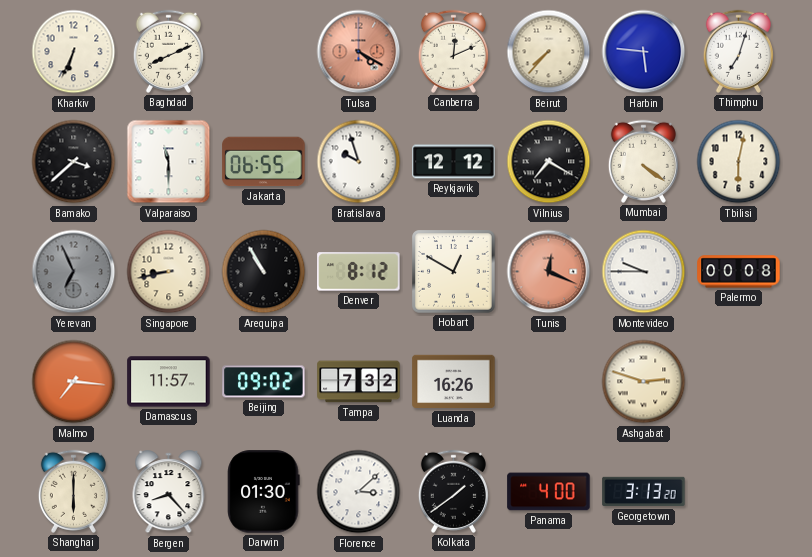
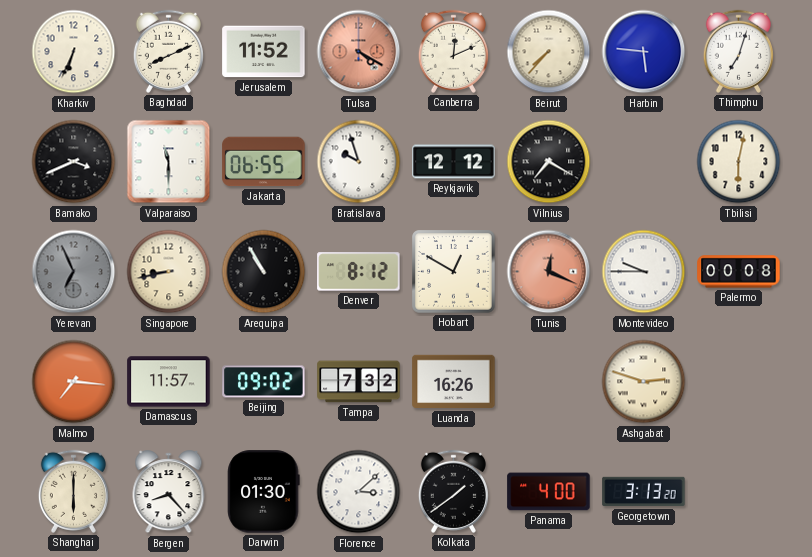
Jerusalem: none -> 11:52
Bamako: 3:38 -> 3:41
Mumbai: 4:21 -> none
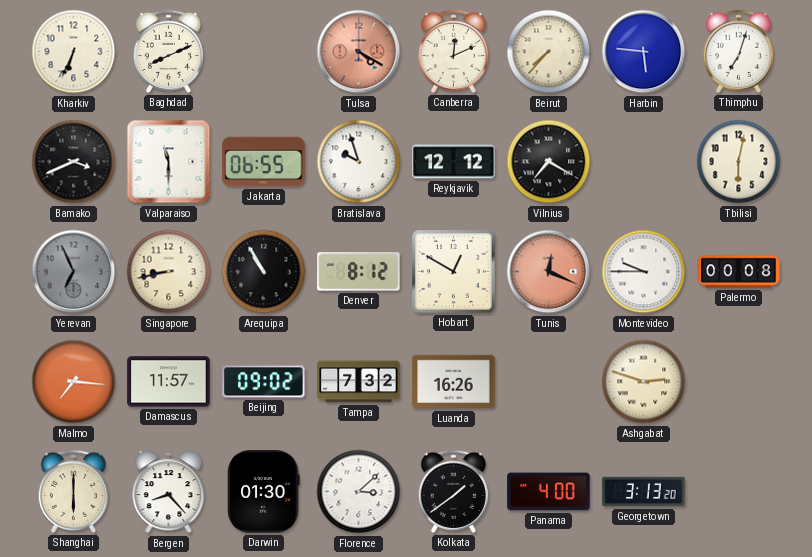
Jerusalem: 11:52 -> none
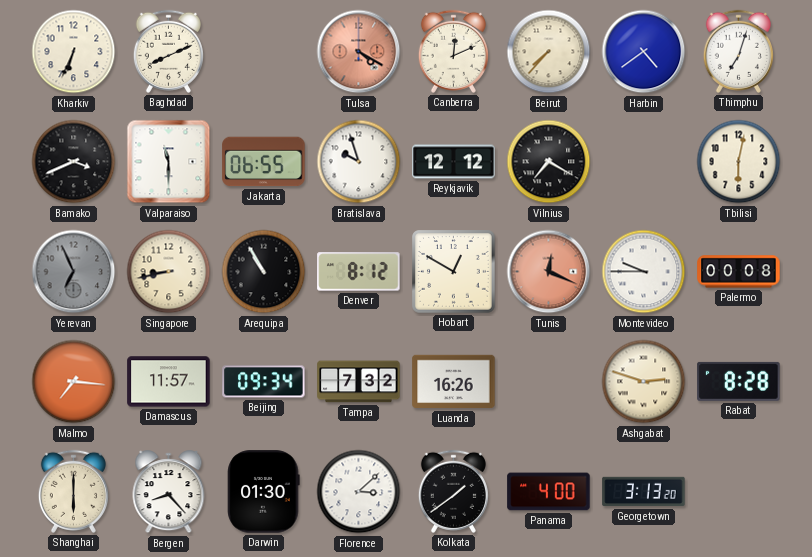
Harbin: 5:46 -> 4:39
Beijing: 09:02 -> 09:34
Rabat: none -> 8:28
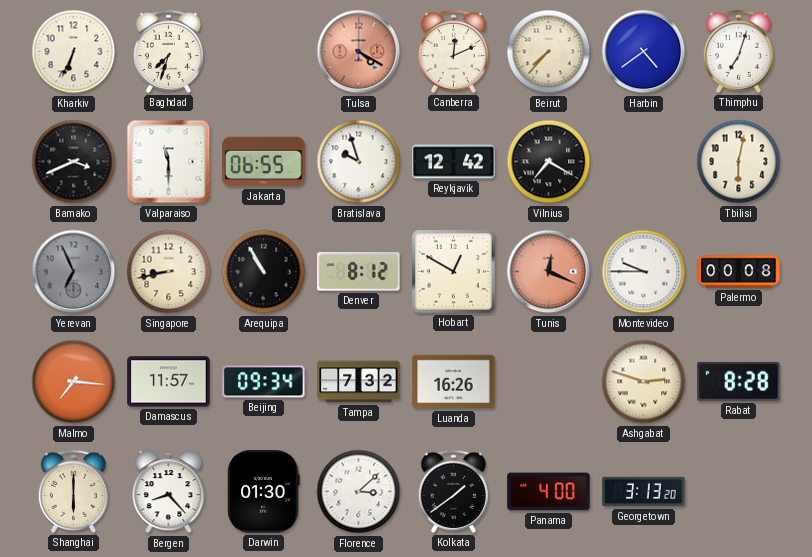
Baghdad: 8:11 -> 7:33
Reykjavik: 12:12 -> 12:42
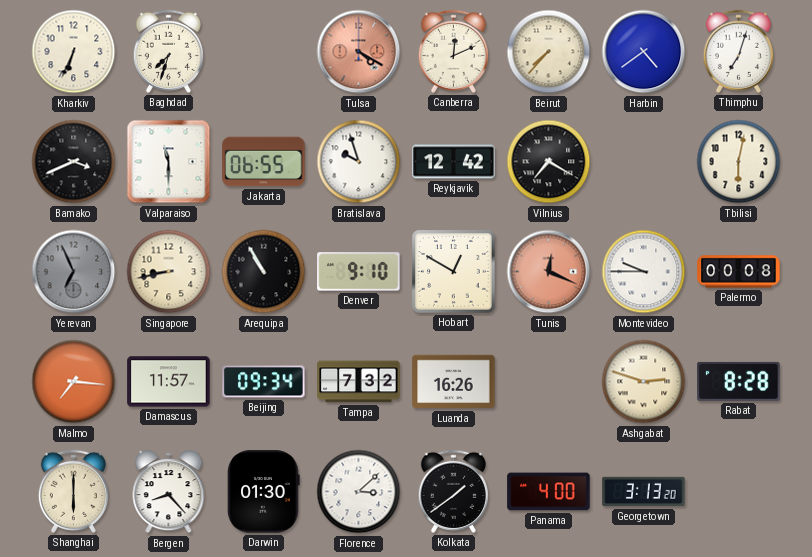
Denver: 8:12 -> 9:10
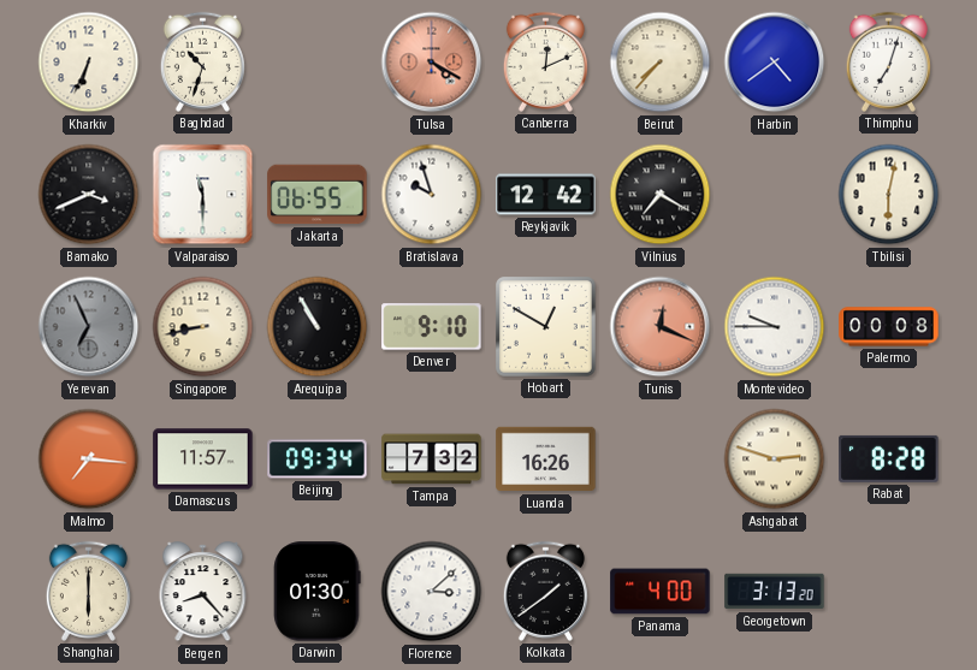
Baghdad: 7:33 -> 10:33
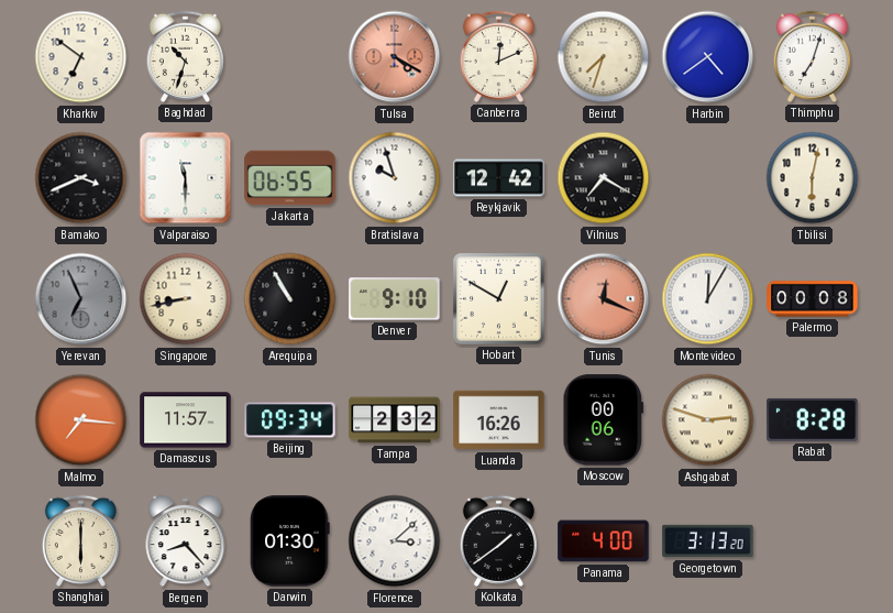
Kharkiv: 6:34 -> 6:51
Beirut: 7:37 -> 7:33
Montevideo: 9:45 -> 12:05
Tampa: 7:32 -> 2:32
Moscow: none -> 00:06
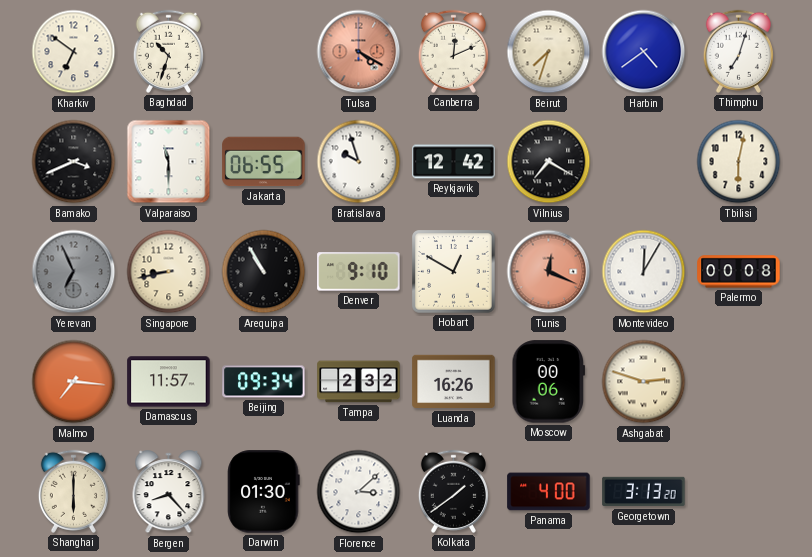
Rabat: 8:28 -> none
